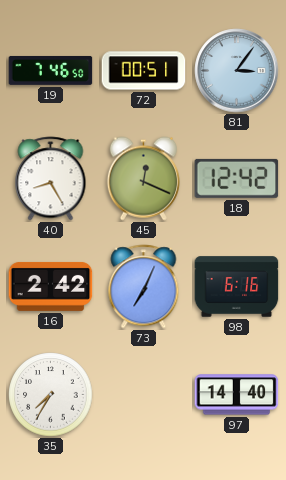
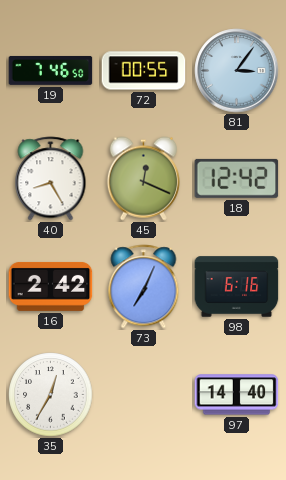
72: 00:51 -> 00:55
35: 7:35 -> 12:35
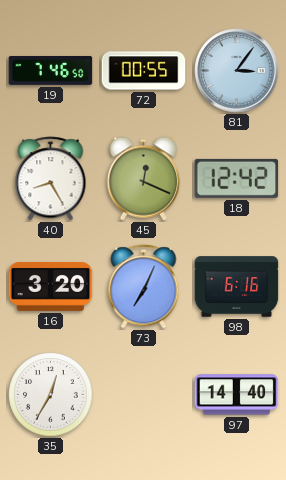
16: 2:42 -> 3:20
